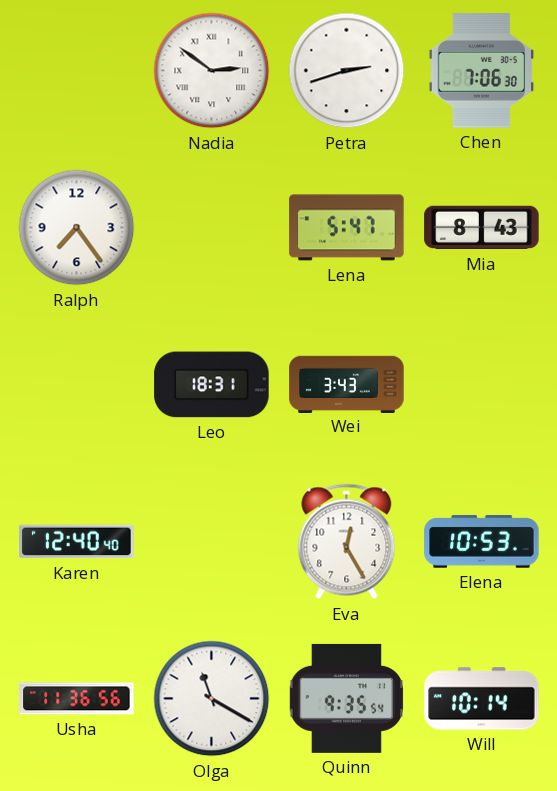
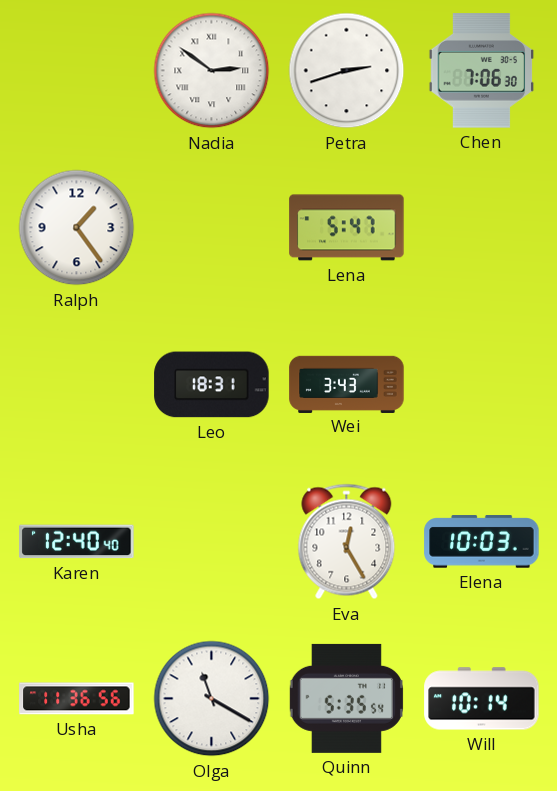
Ralph: 7:24 -> 1:24
Mia: 8:43 -> none
Elena: 10:53 -> 10:03
Quinn: 9:35 -> 5:35
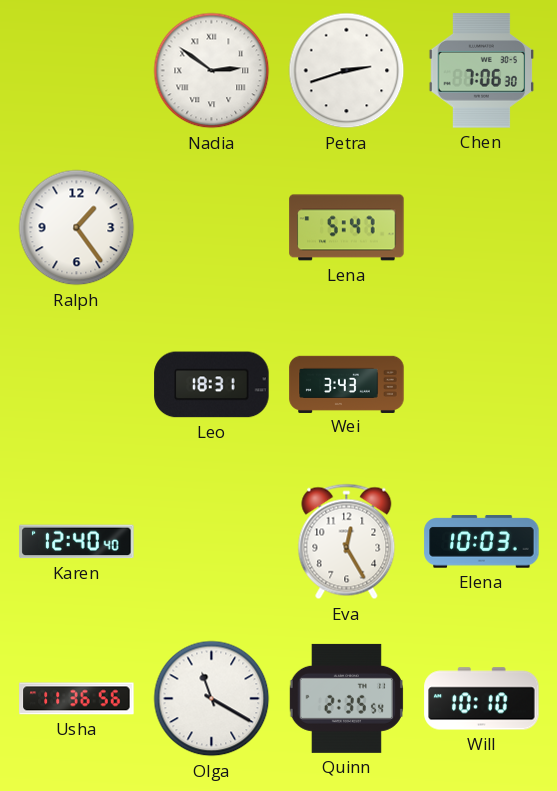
Quinn: 5:35 -> 2:35
Will: 10:14 -> 10:10
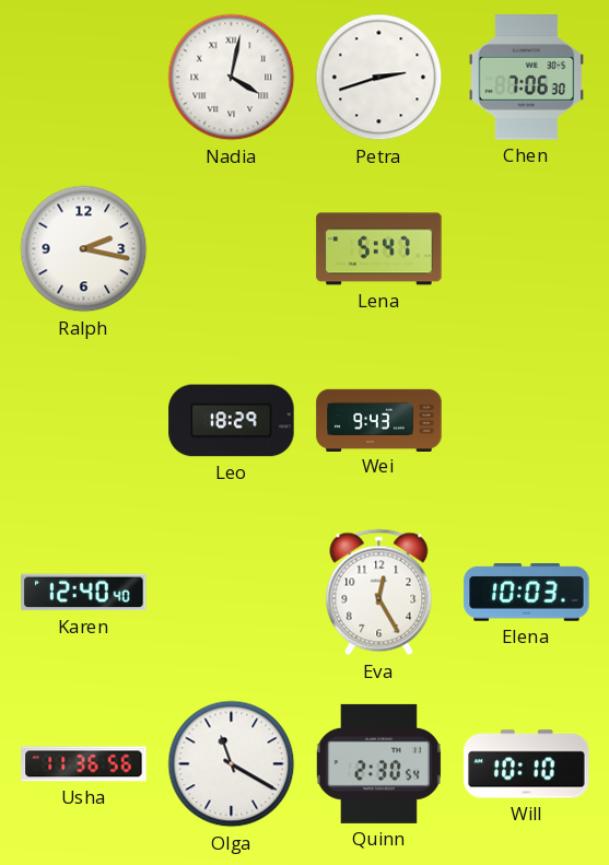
Nadia: 2:51 -> 4:02
Ralph: 1:24 -> 2:17
Leo: 18:31 -> 18:29
Wei: 3:43 -> 9:43
Quinn: 2:35 -> 2:30
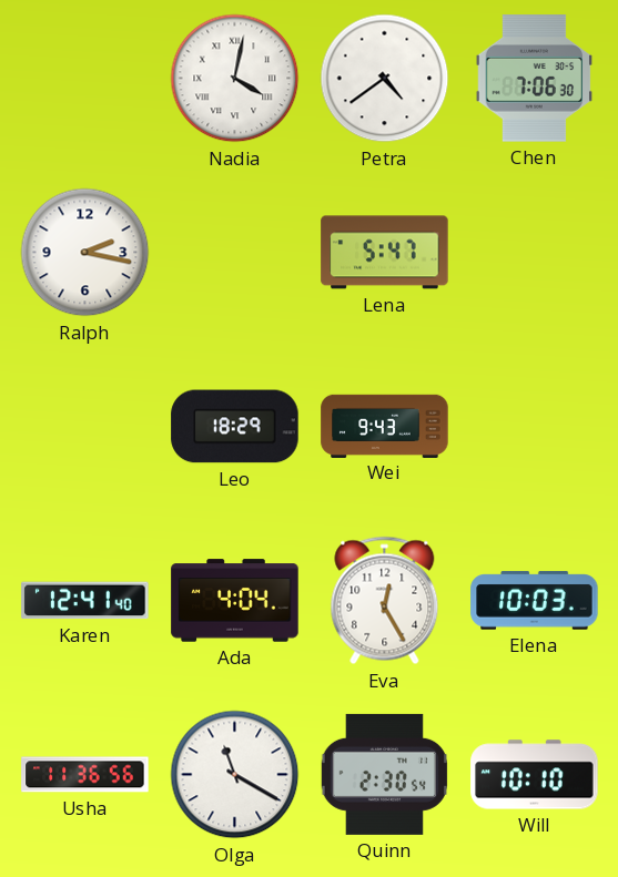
Petra: 2:42 -> 4:39
Karen: 12:40 -> 12:41
Ada: none -> 4:04
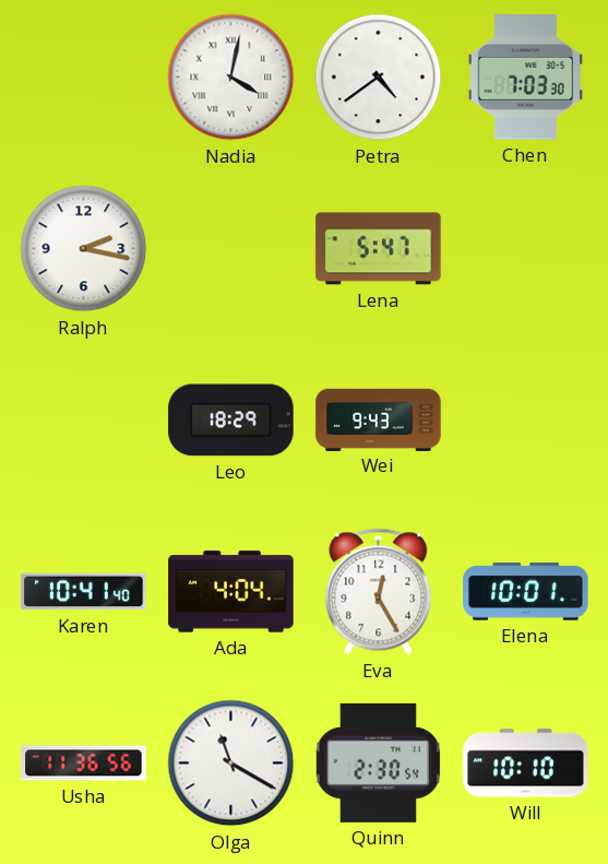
Chen: 7:06 -> 7:03
Karen: 12:41 -> 10:41
Elena: 10:03 -> 10:01
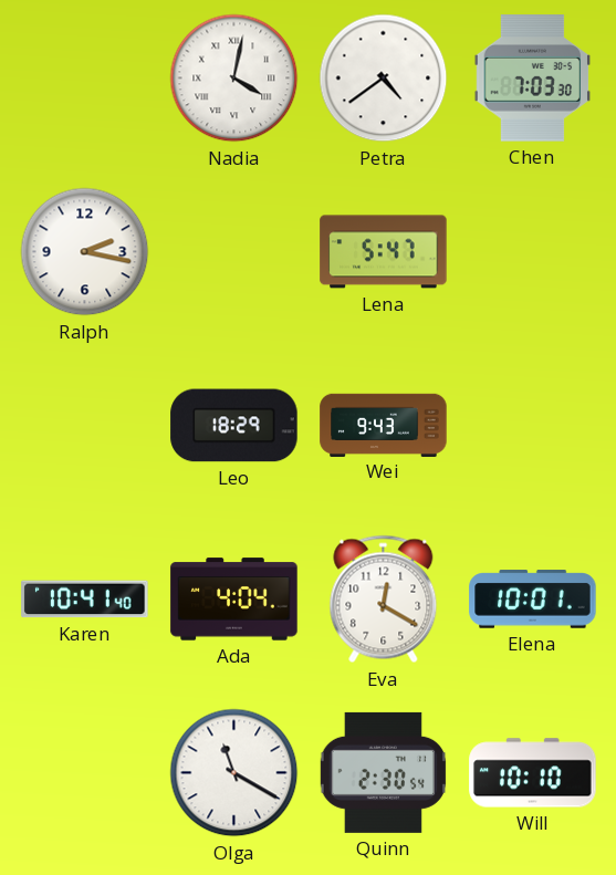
Eva: 12:25 -> 12:20
Usha: 11:36 -> none
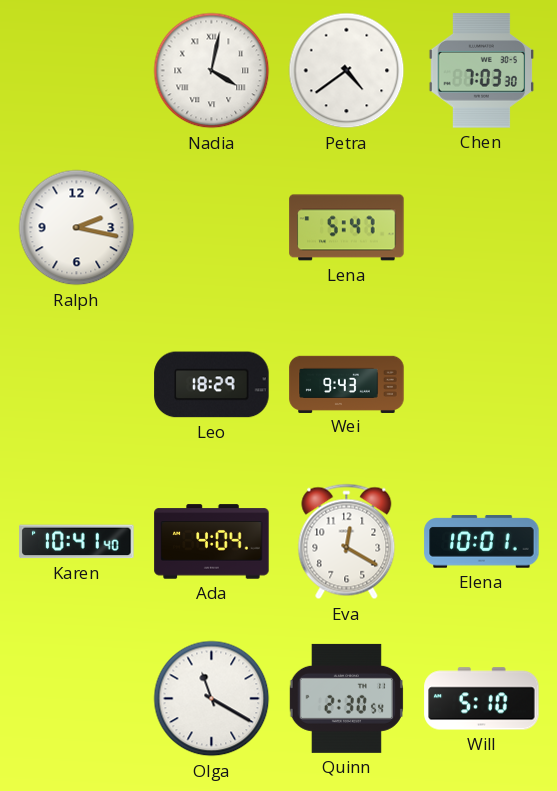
Will: 10:10 -> 5:10
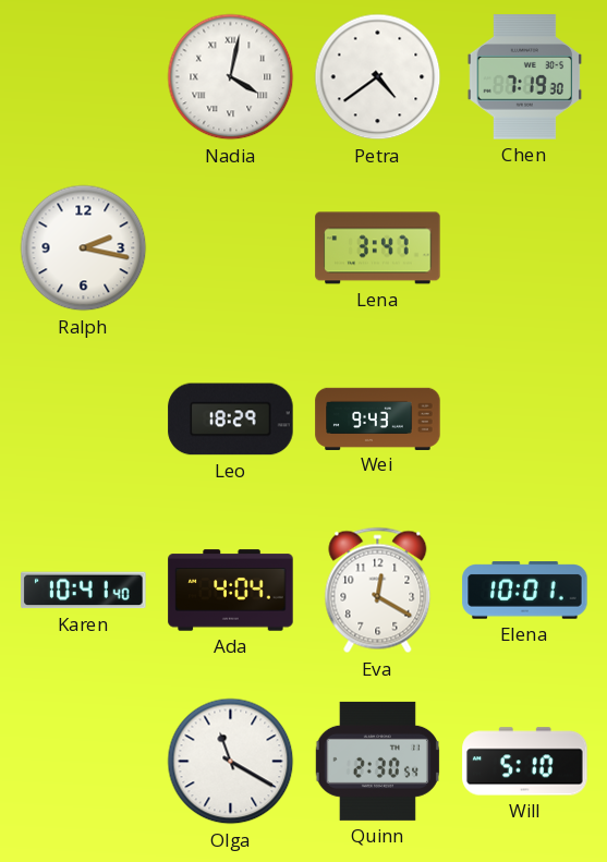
Chen: 7:03 -> 7:19
Lena: 5:47 -> 3:47
